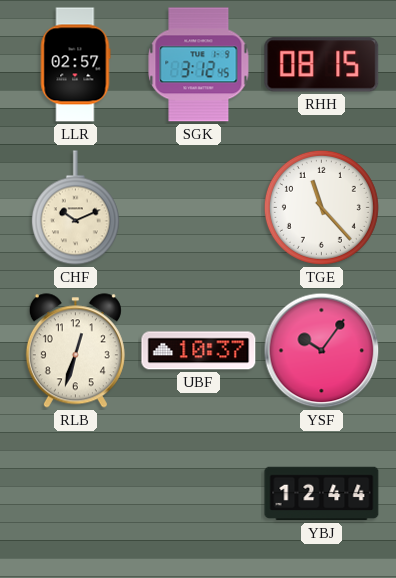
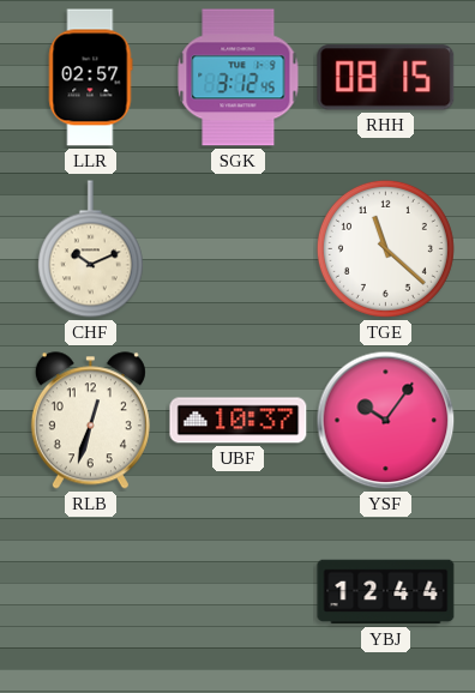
TGE: 11:23 -> 11:22
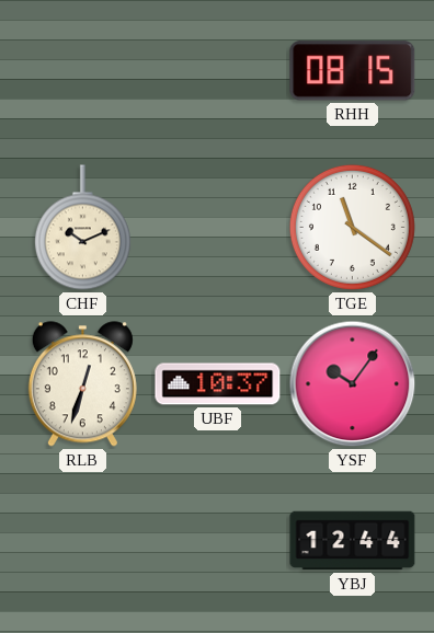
LLR: 02:57 -> none
SGK: 3:12 -> none
TGE: 11:22 -> 11:21
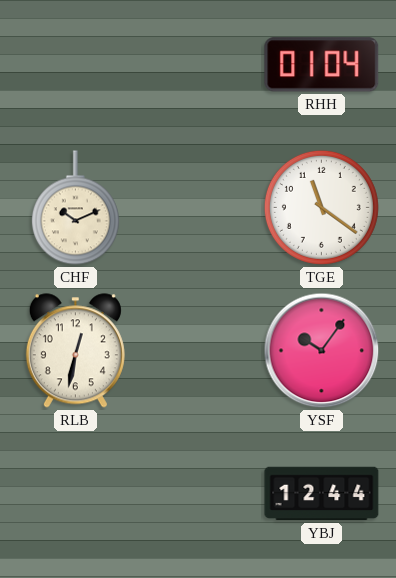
RHH: 08:15 -> 01:04
RLB: 12:33 -> 12:32
UBF: 10:37 -> none
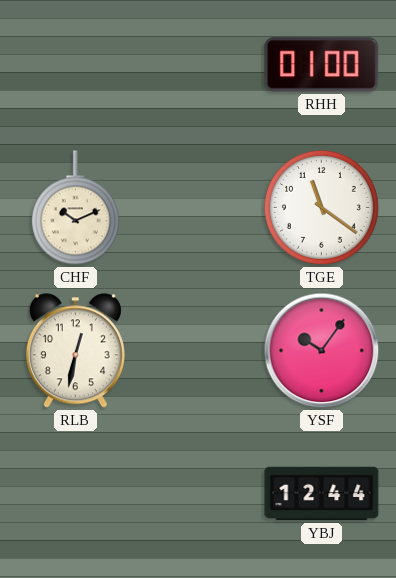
RHH: 01:04 -> 01:00
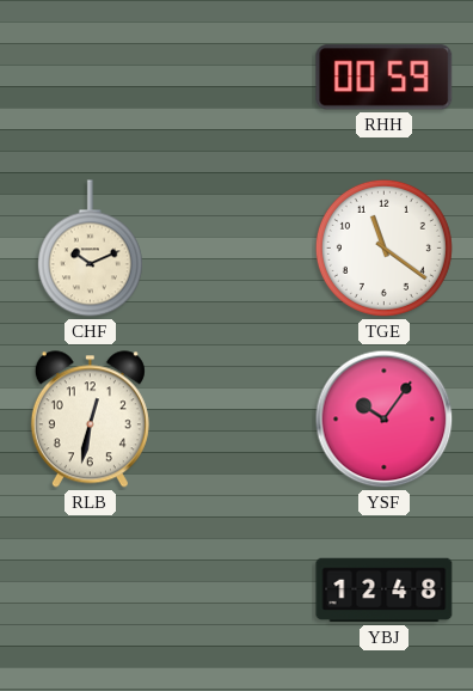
RHH: 01:00 -> 00:59
YBJ: 12:44 -> 12:48
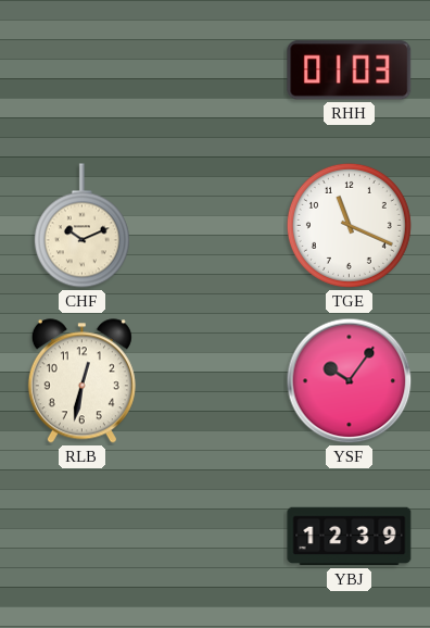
RHH: 00:59 -> 01:03
TGE: 11:21 -> 11:19
YBJ: 12:48 -> 12:39
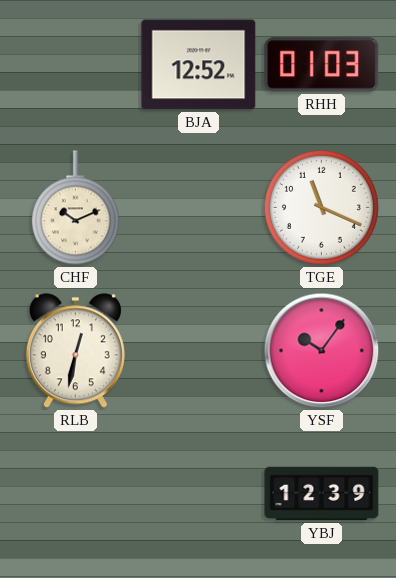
BJA: none -> 12:52
